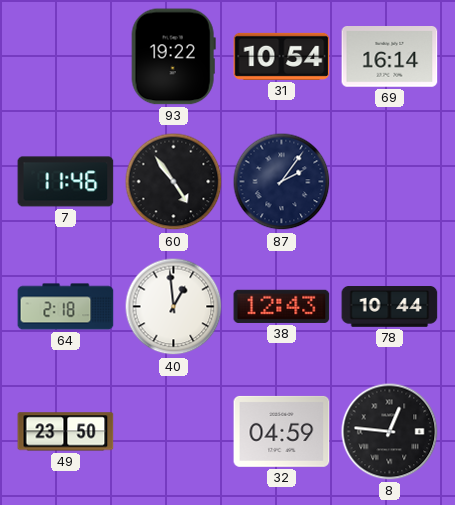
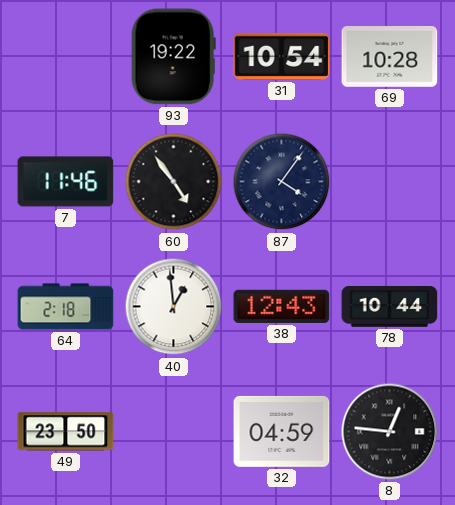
69: 16:14 -> 10:28
87: 2:06 -> 4:06
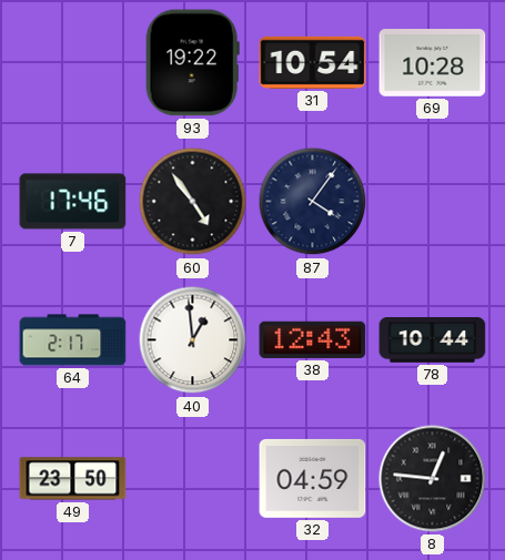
7: 11:46 -> 17:46
64: 2:18 -> 2:17
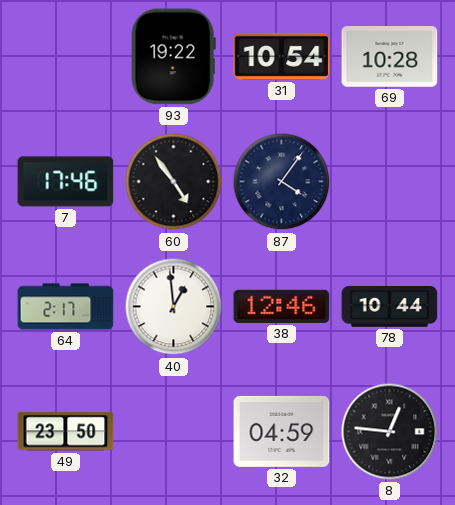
38: 12:43 -> 12:46
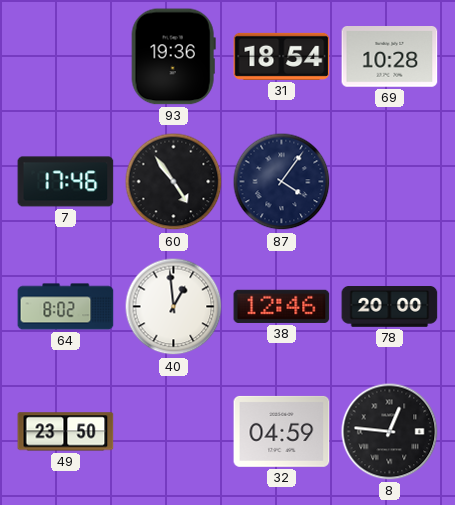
93: 19:22 -> 19:36
31: 10:54 -> 18:54
64: 2:17 -> 8:02
78: 10:44 -> 20:00
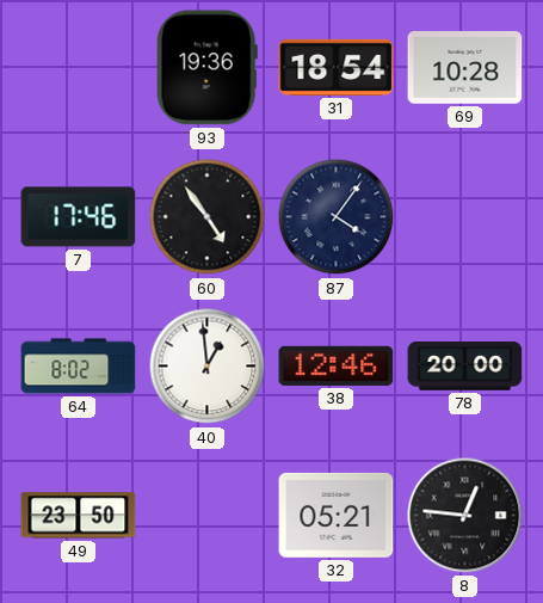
32: 04:59 -> 05:21
